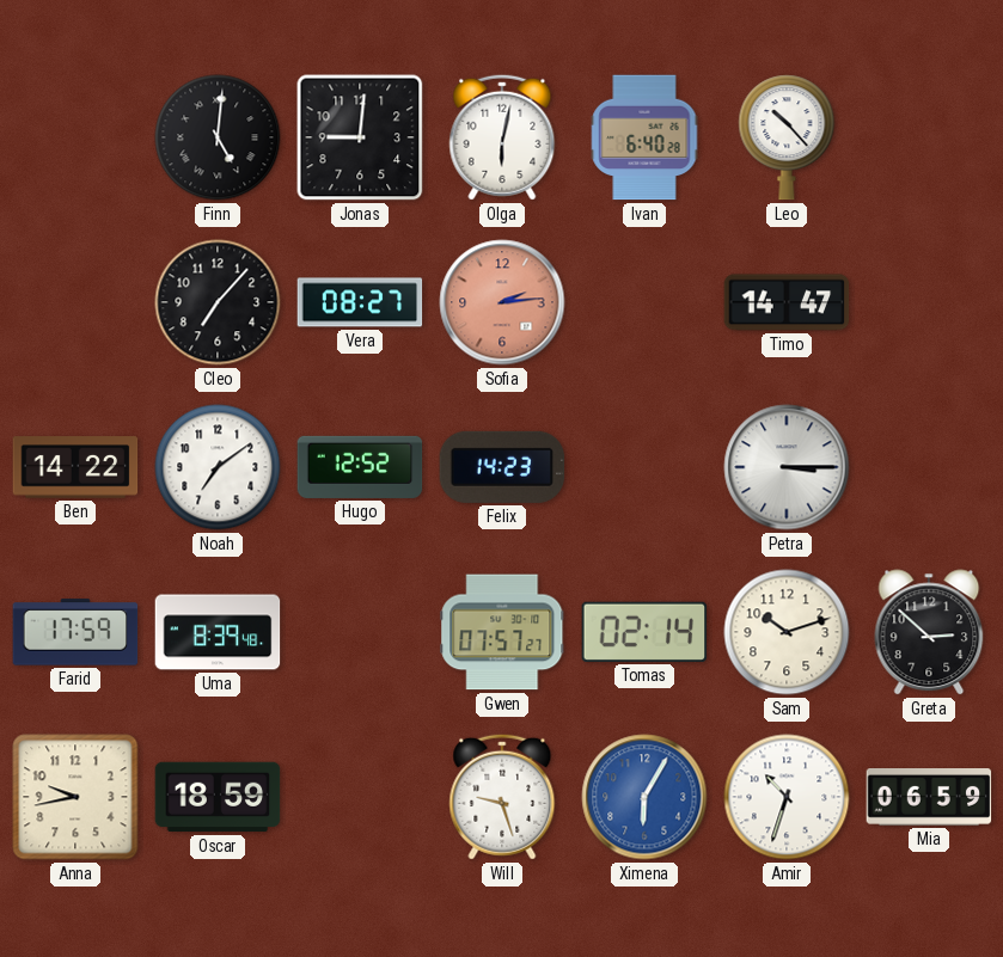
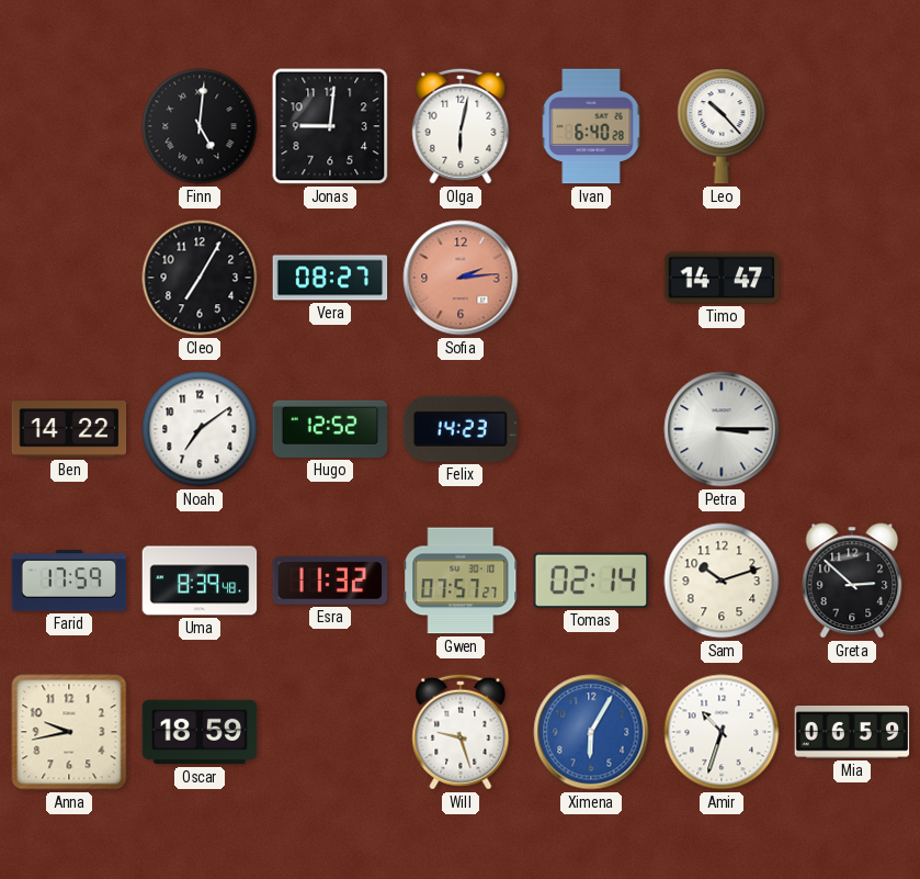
Cleo: 7:07 -> 7:05
Esra: none -> 11:32
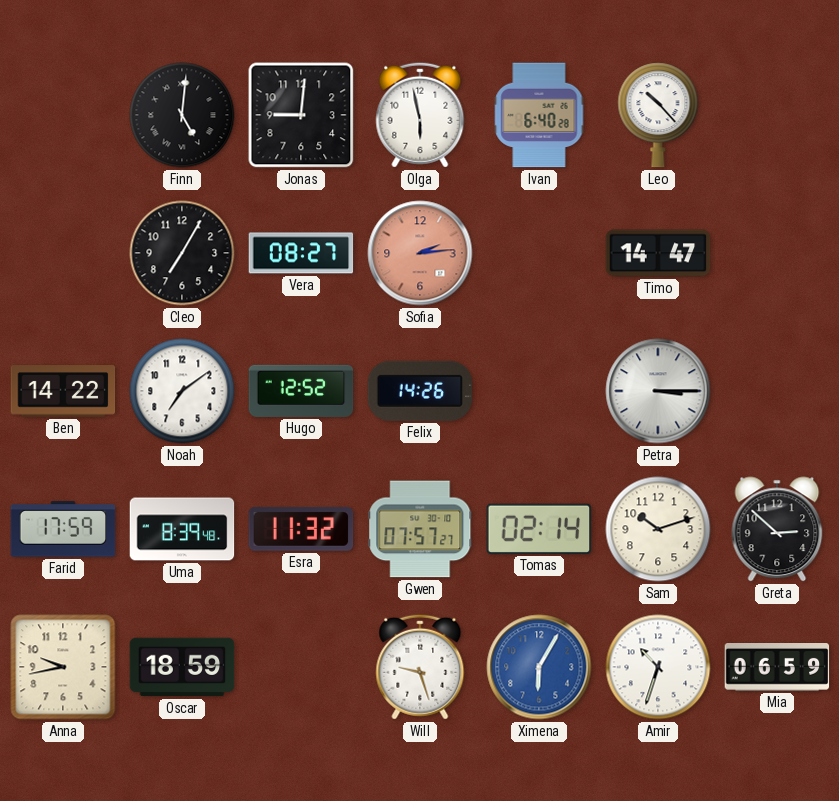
Olga: 6:02 -> 5:58
Felix: 14:23 -> 14:26
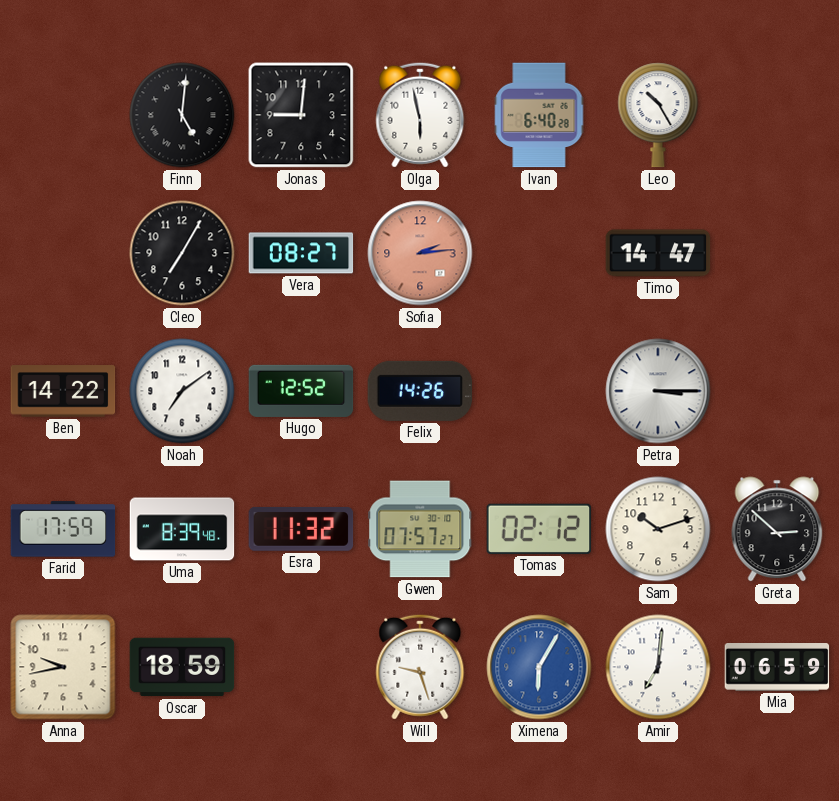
Leo: 10:23 -> 10:25
Tomas: 02:14 -> 02:12
Amir: 10:33 -> 7:01
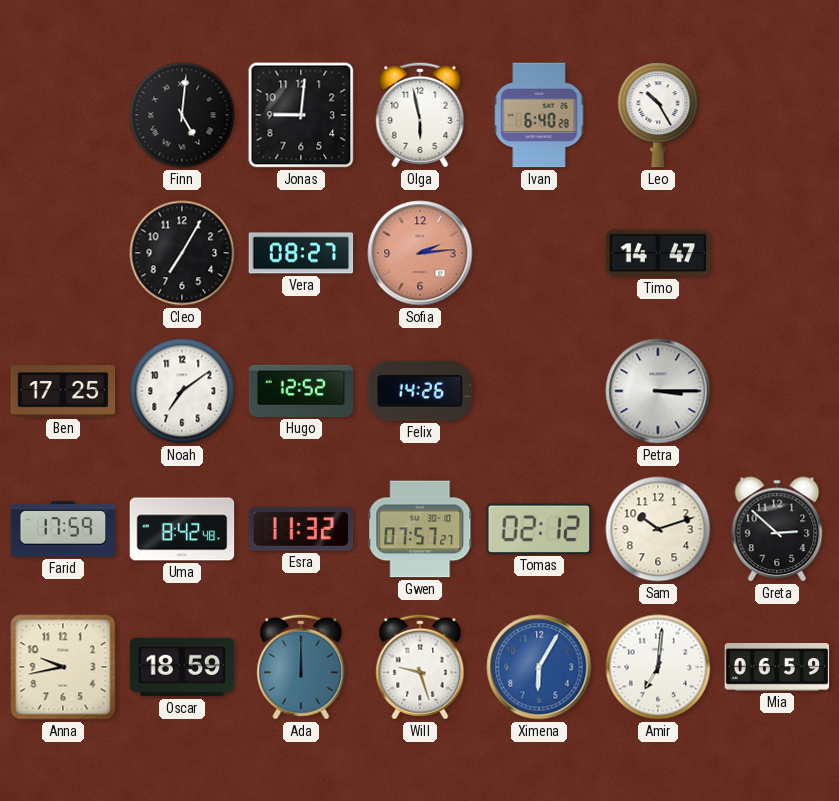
Ben: 14:22 -> 17:25
Uma: 8:39 -> 8:42
Ada: none -> 12:00
